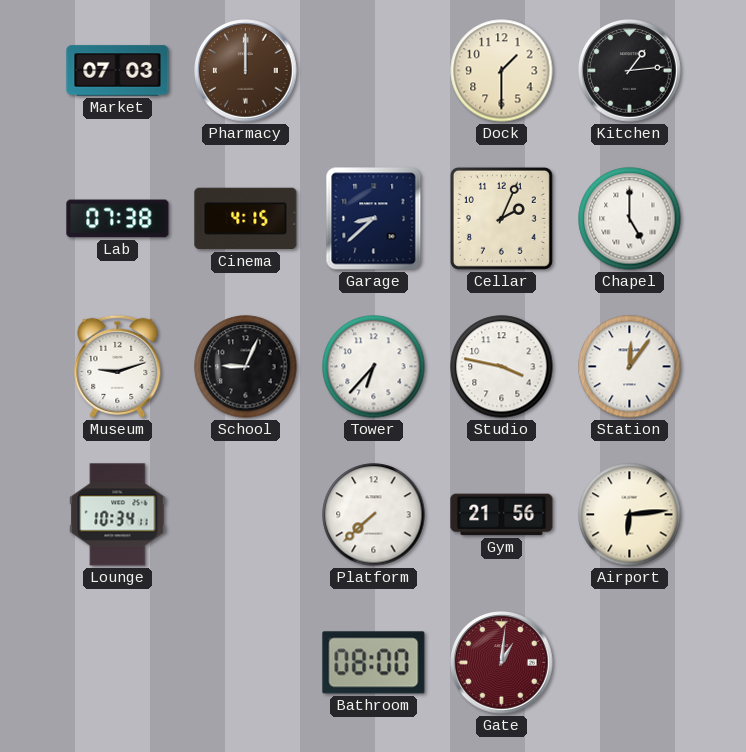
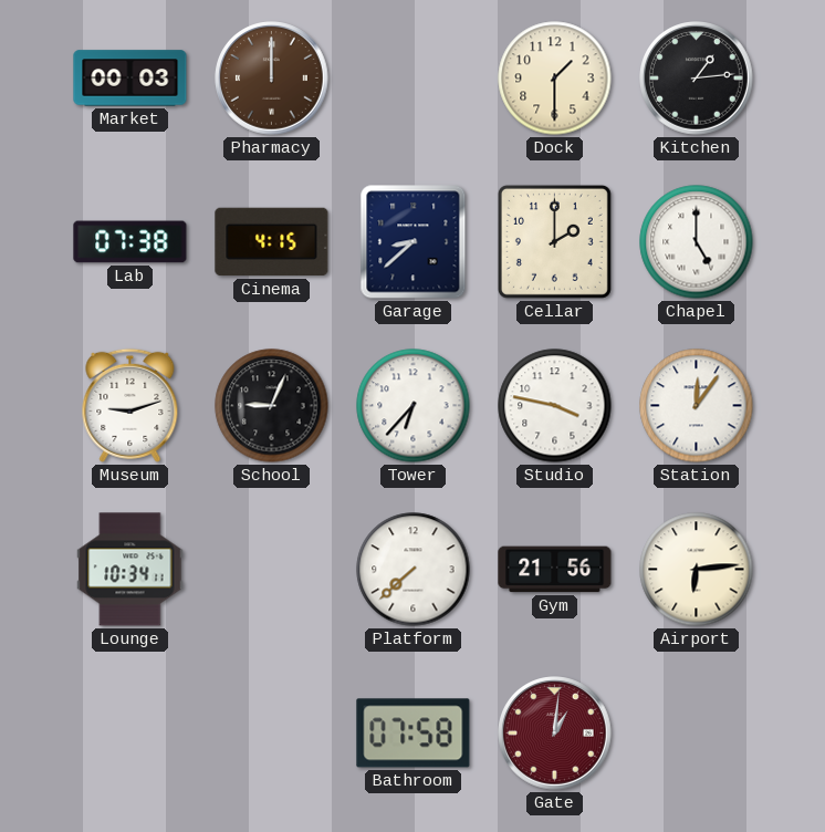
Market: 07:03 -> 00:03
Cellar: 2:04 -> 2:00
Bathroom: 08:00 -> 07:58
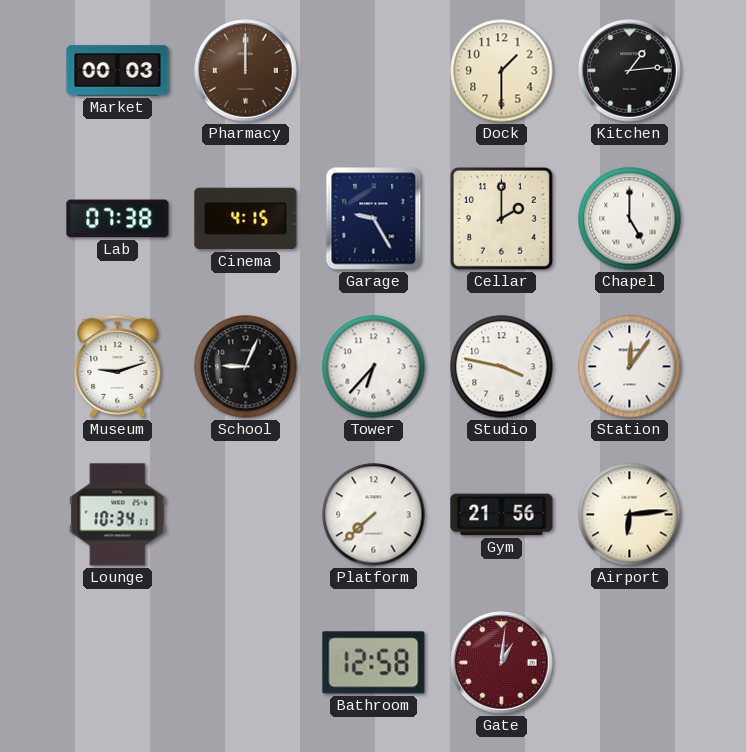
Garage: 8:38 -> 9:25
Bathroom: 07:58 -> 12:58
